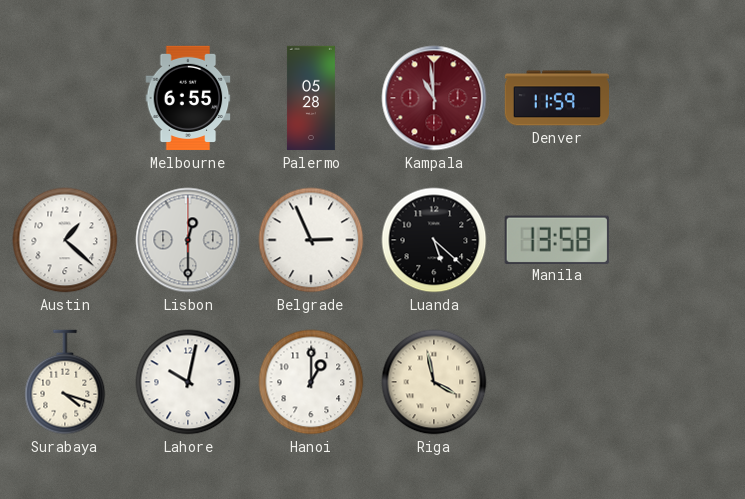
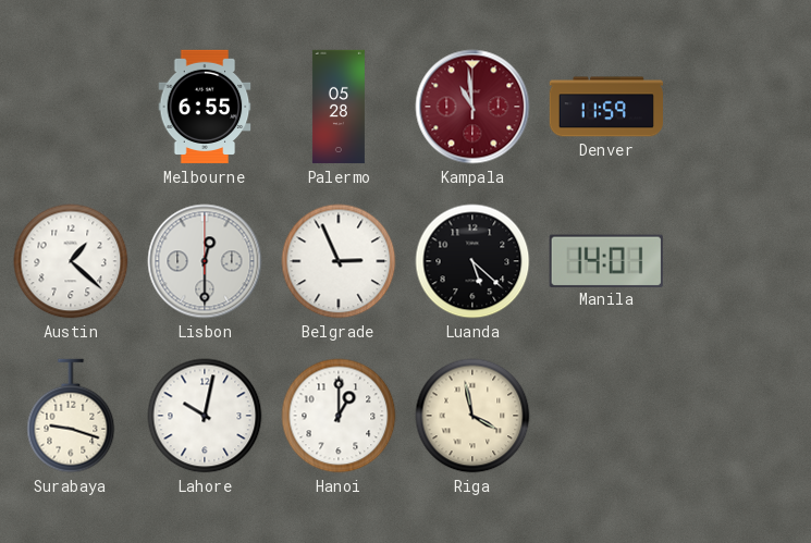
Manila: 13:58 -> 14:01
Surabaya: 4:18 -> 9:18
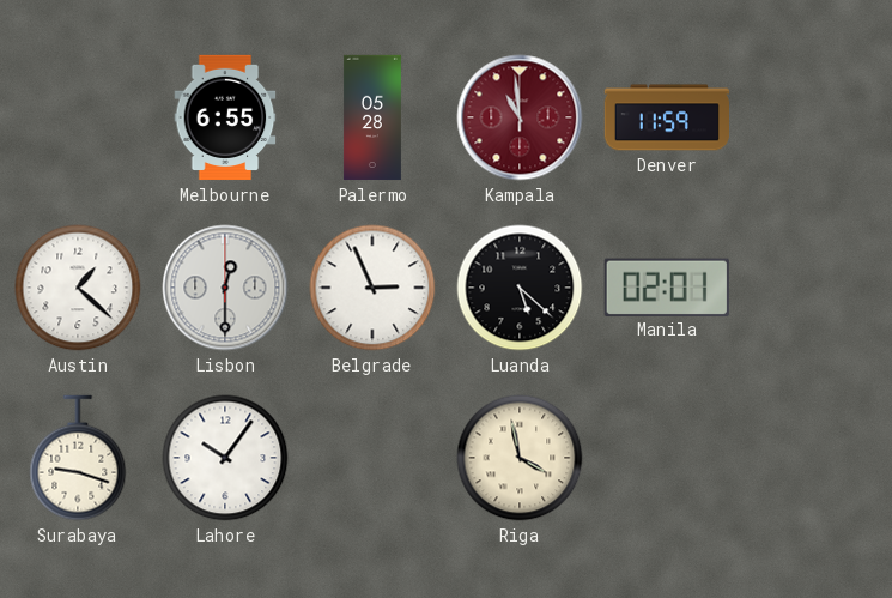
Manila: 14:01 -> 02:01
Lahore: 10:02 -> 10:06
Hanoi: 1:00 -> none
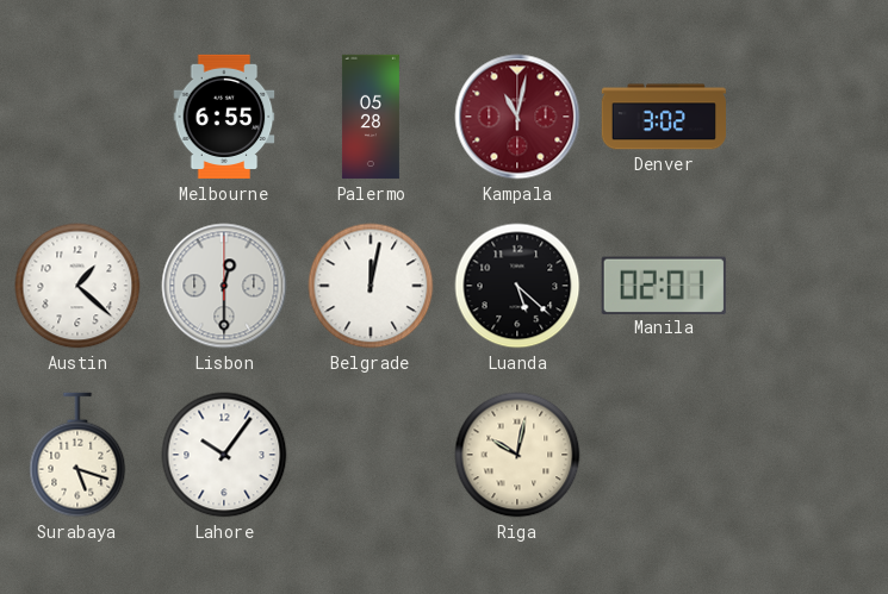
Kampala: 10:59 -> 11:02
Denver: 11:59 -> 3:02
Belgrade: 2:56 -> 12:02
Surabaya: 9:18 -> 5:18
Riga: 3:58 -> 10:02
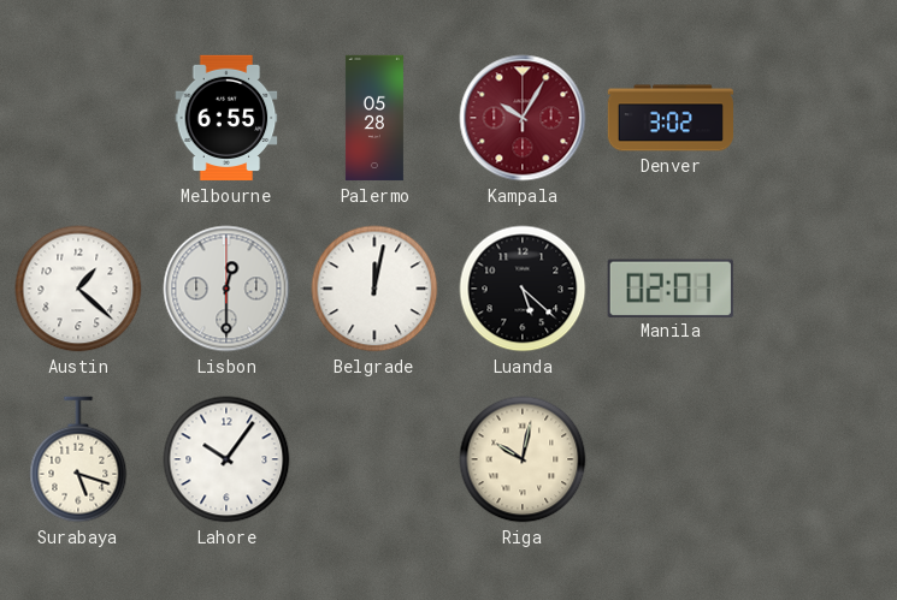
Kampala: 11:02 -> 10:05
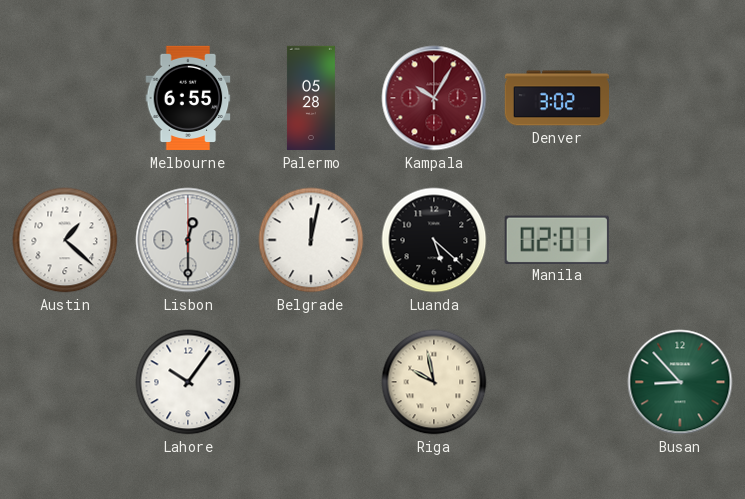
Surabaya: 5:18 -> none
Riga: 10:02 -> 9:58
Busan: none -> 8:53
